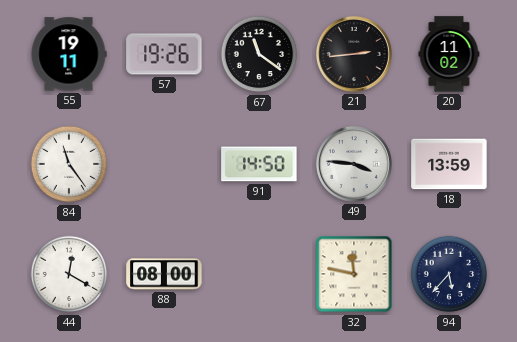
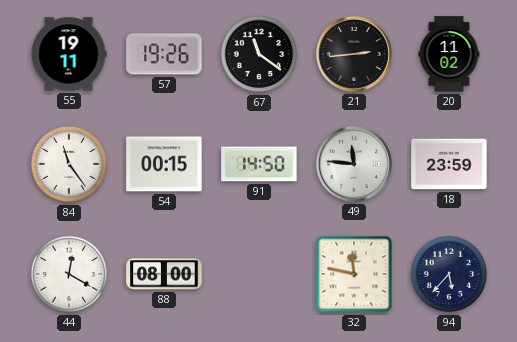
54: none -> 00:15
49: 3:46 -> 11:46
18: 13:59 -> 23:59
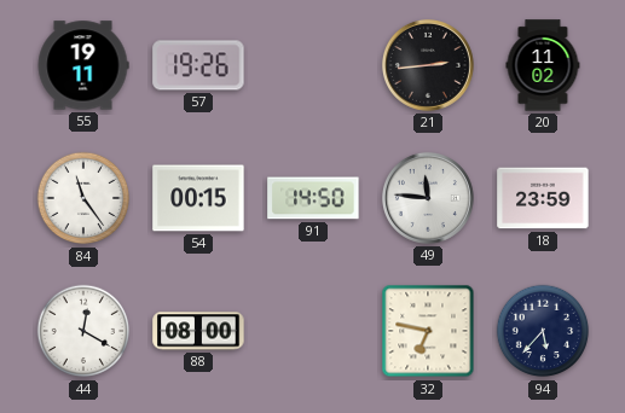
67: 11:21 -> none
32: 11:47 -> 6:47
